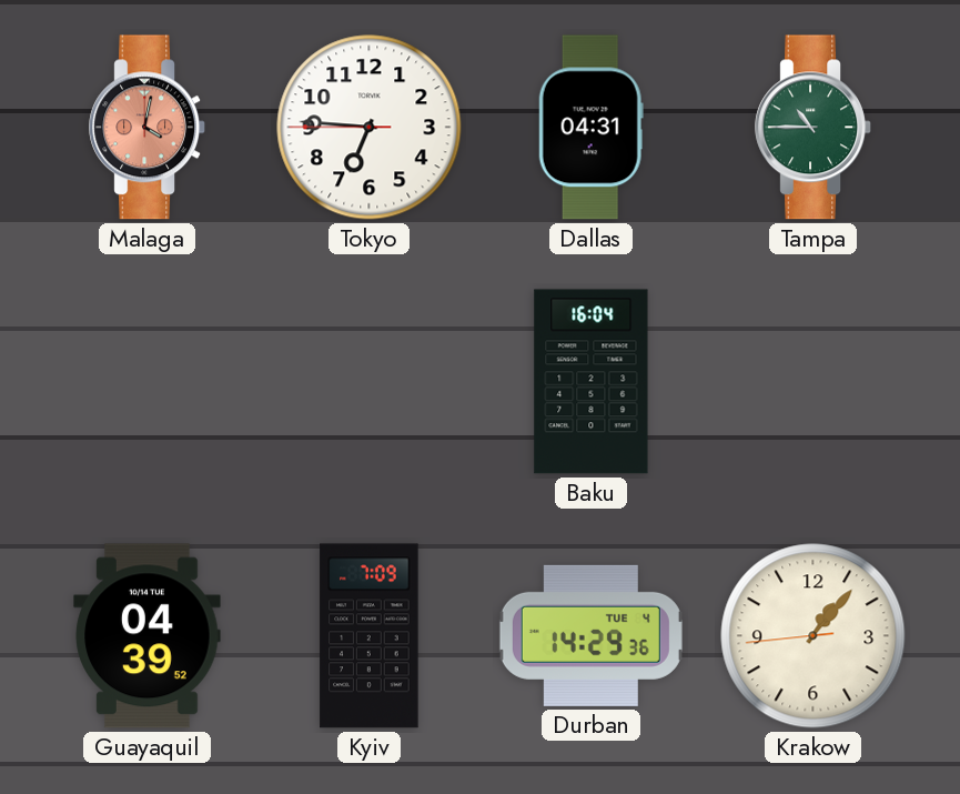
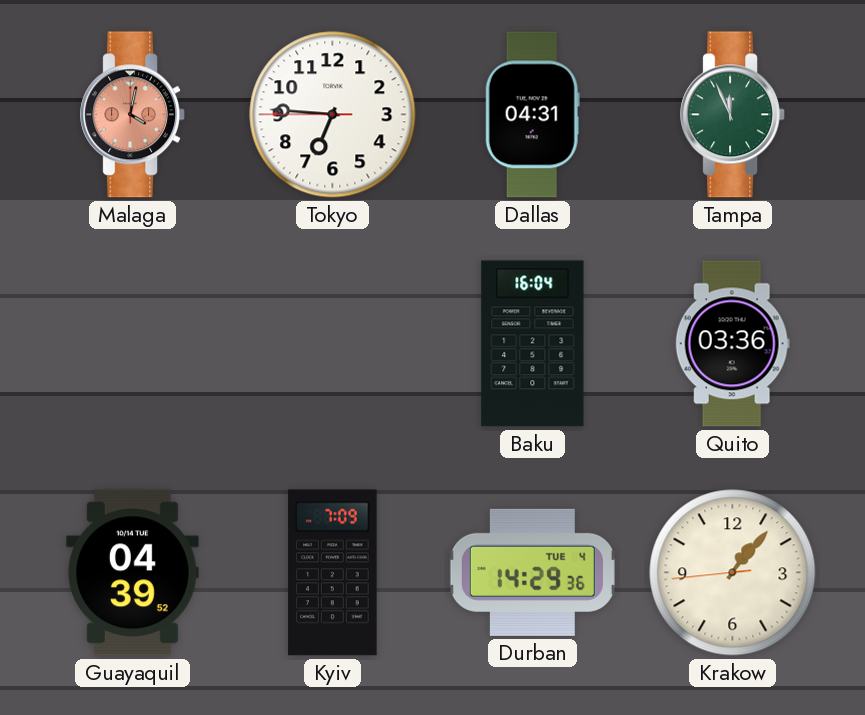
Tampa: 10:45 -> 11:56
Quito: none -> 03:36
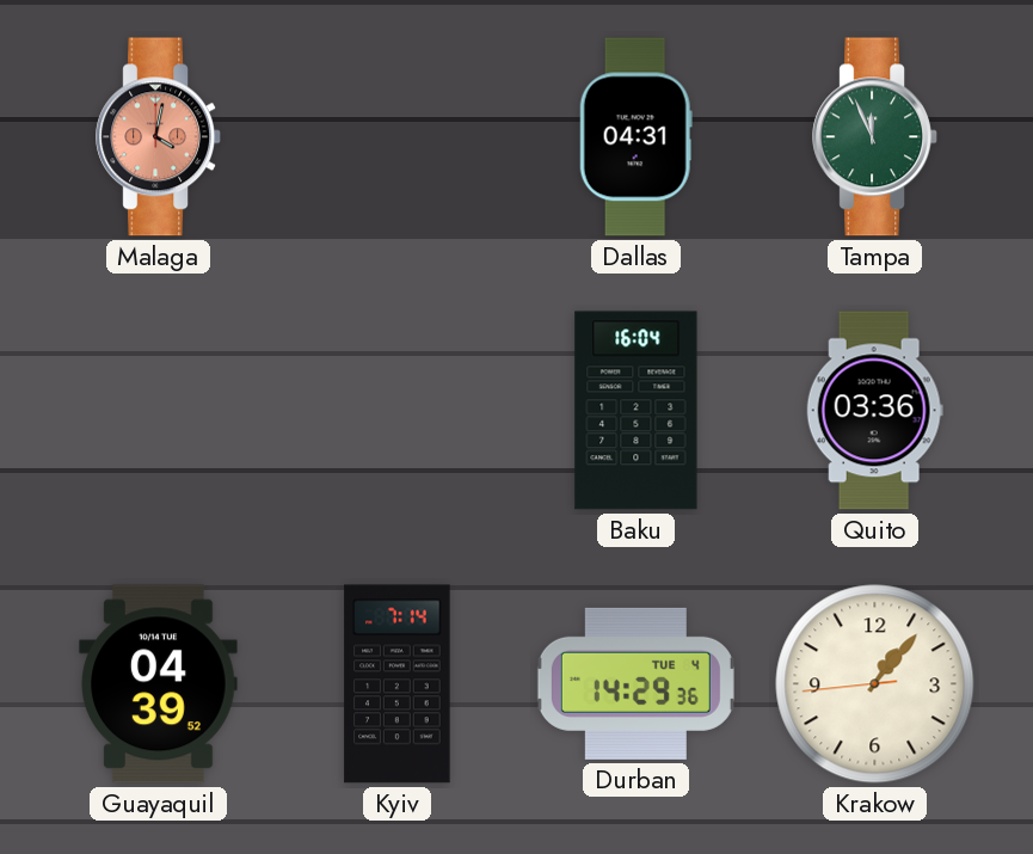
Tokyo: 6:45 -> none
Kyiv: 7:09 -> 7:14
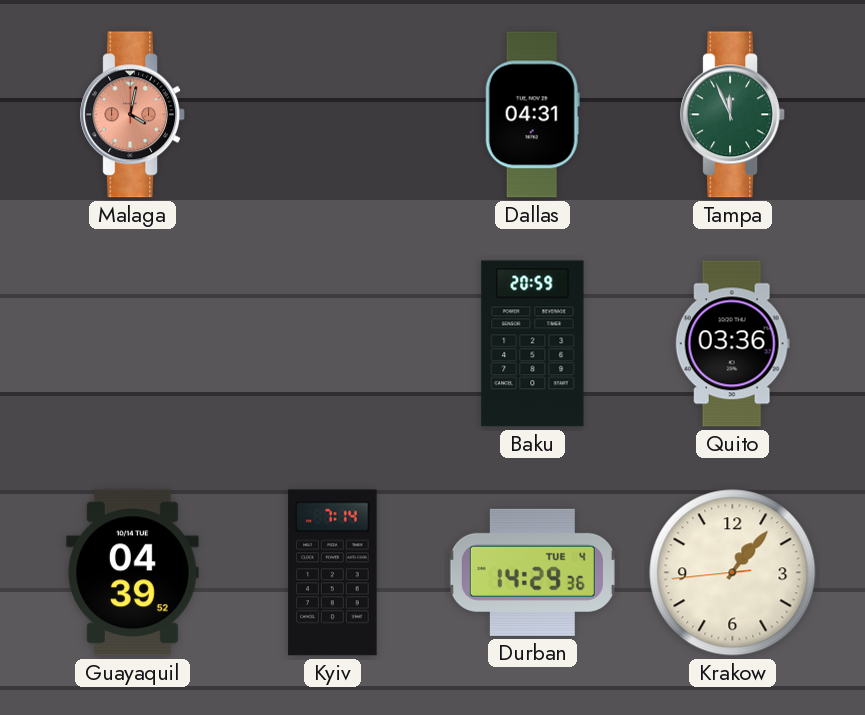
Baku: 16:04 -> 20:59
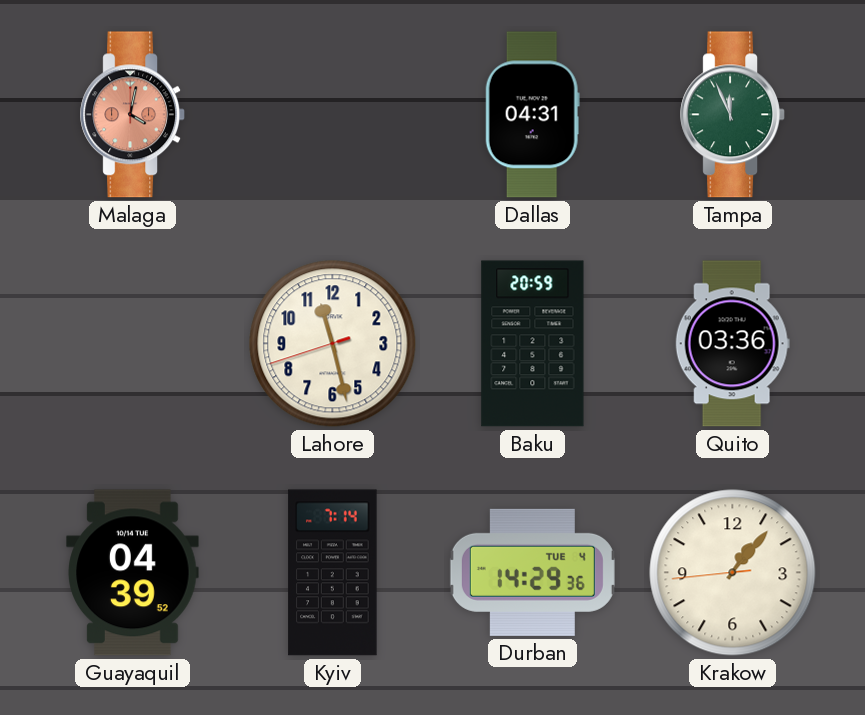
Lahore: none -> 11:27
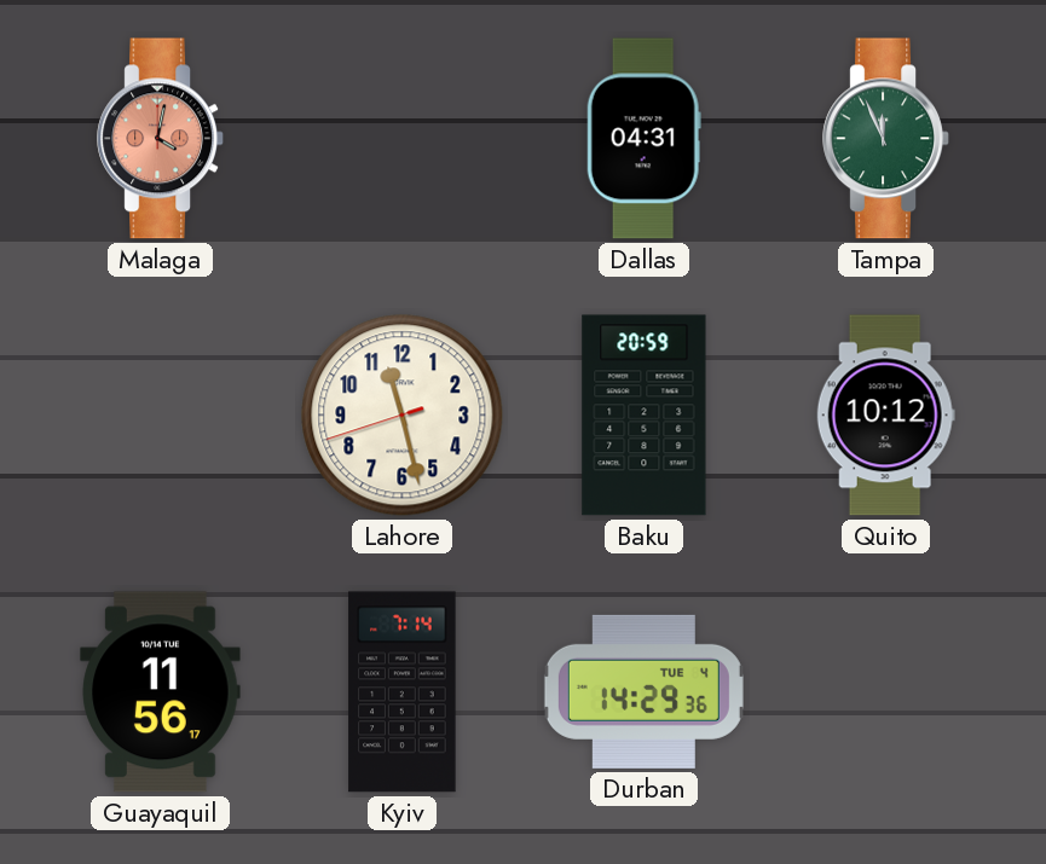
Quito: 03:36 -> 10:12
Guayaquil: 04:39 -> 11:56
Krakow: 1:06 -> none
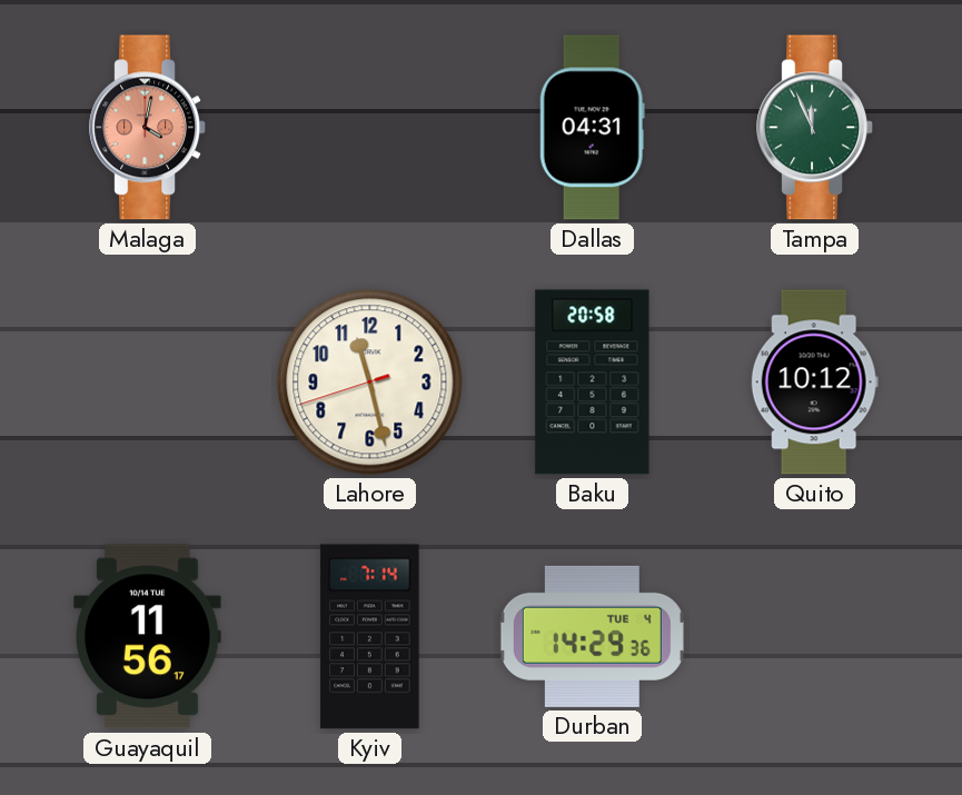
Baku: 20:59 -> 20:58
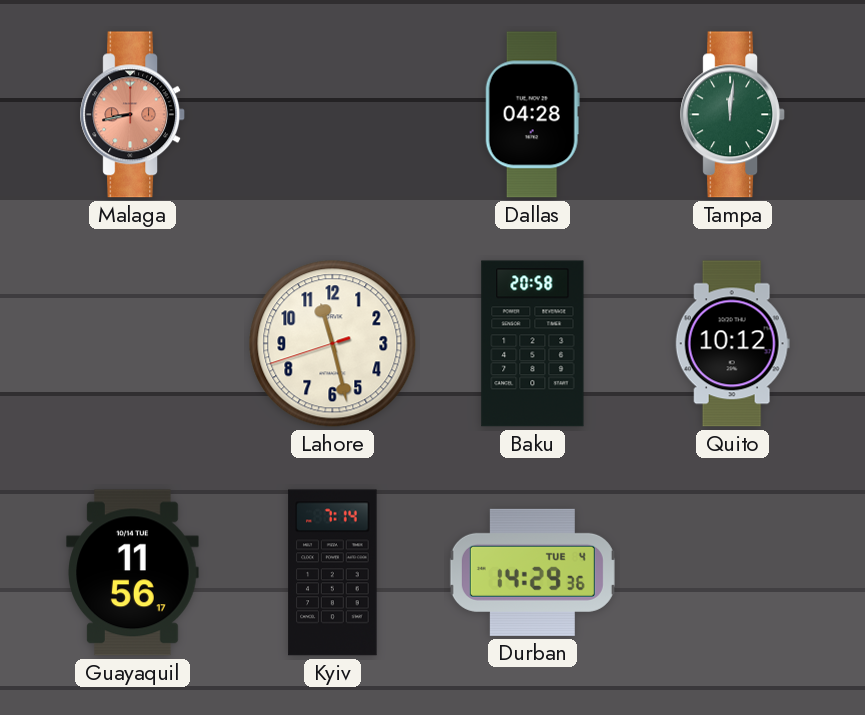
Malaga: 4:02 -> 8:43
Dallas: 04:31 -> 04:28
Tampa: 11:56 -> 12:01
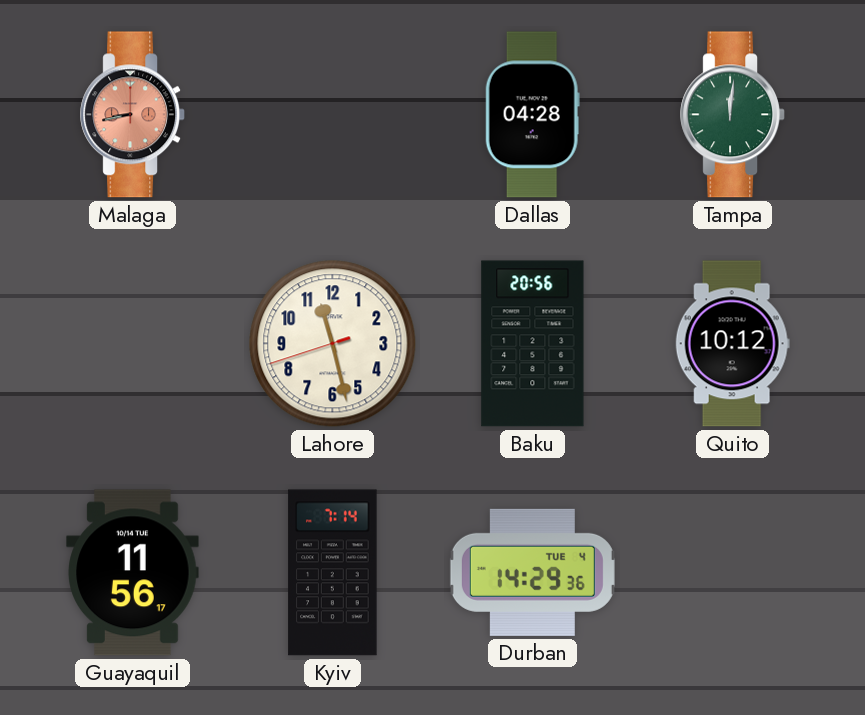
Baku: 20:58 -> 20:56
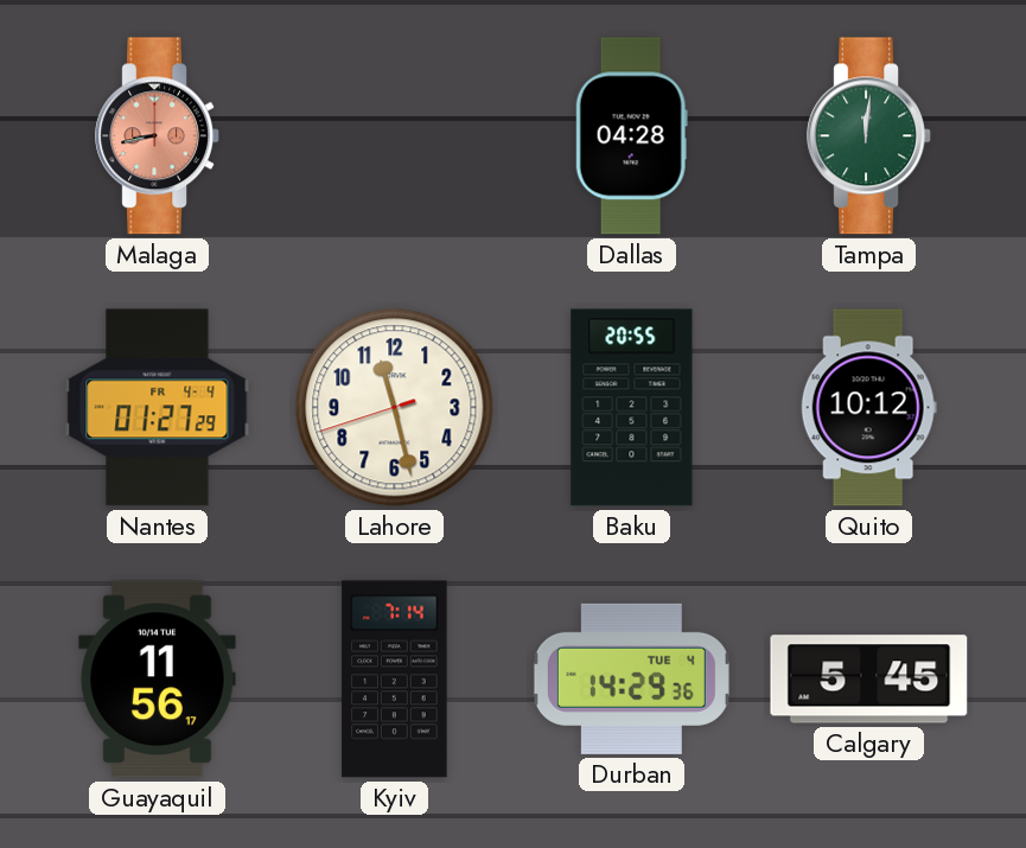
Nantes: none -> 01:27
Baku: 20:56 -> 20:55
Calgary: none -> 5:45
